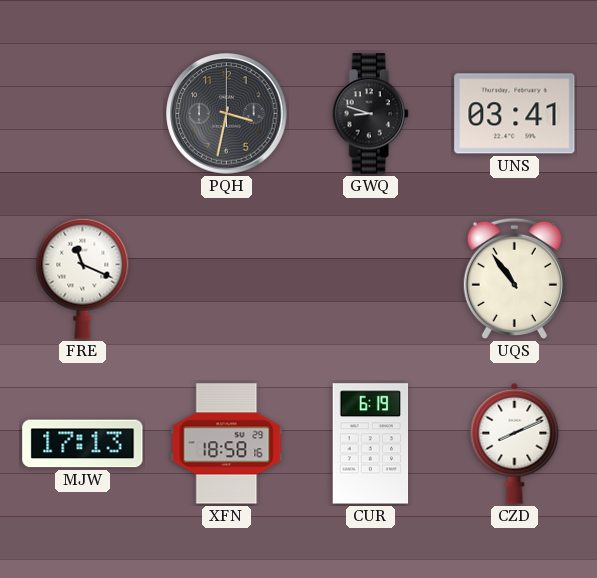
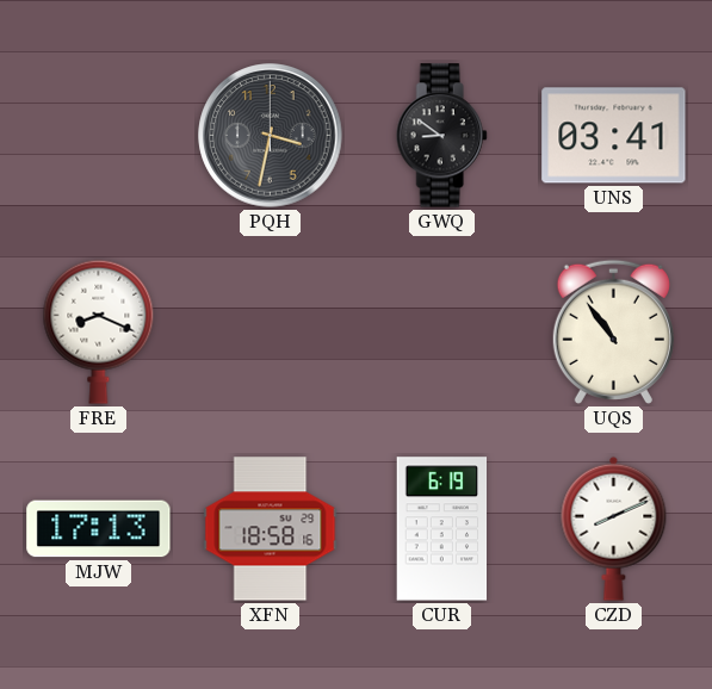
GWQ: 8:48 -> 8:51
FRE: 11:19 -> 8:19
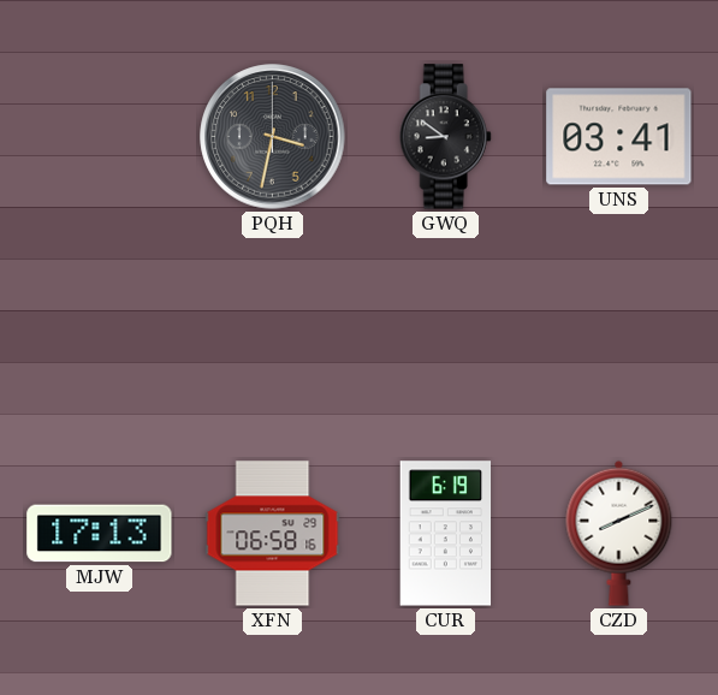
FRE: 8:19 -> none
UQS: 10:54 -> none
XFN: 18:58 -> 06:58
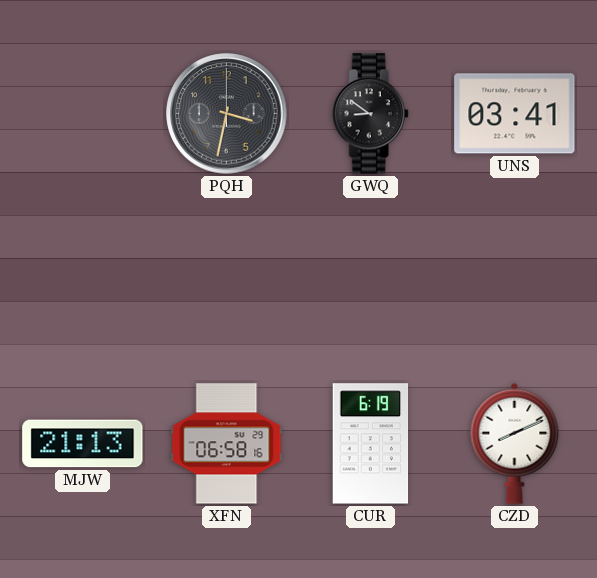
MJW: 17:13 -> 21:13
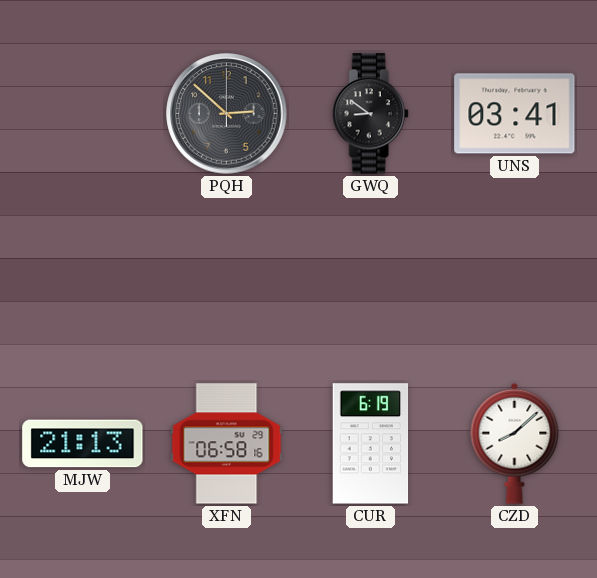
PQH: 3:32 -> 2:52
CZD: 8:11 -> 8:08
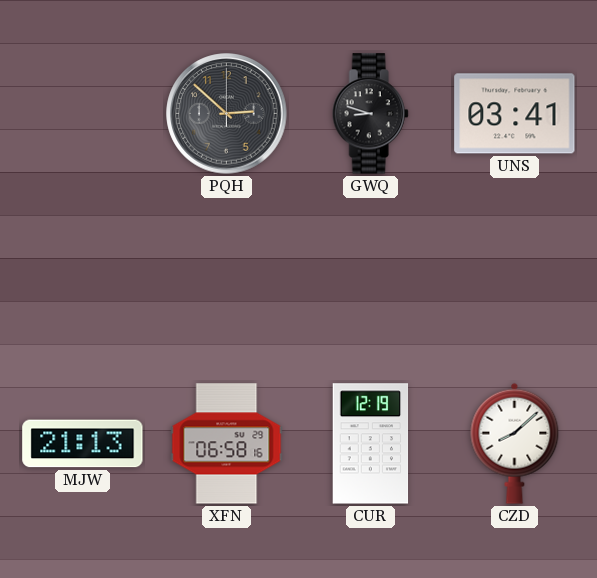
GWQ: 8:51 -> 8:48
CUR: 6:19 -> 12:19
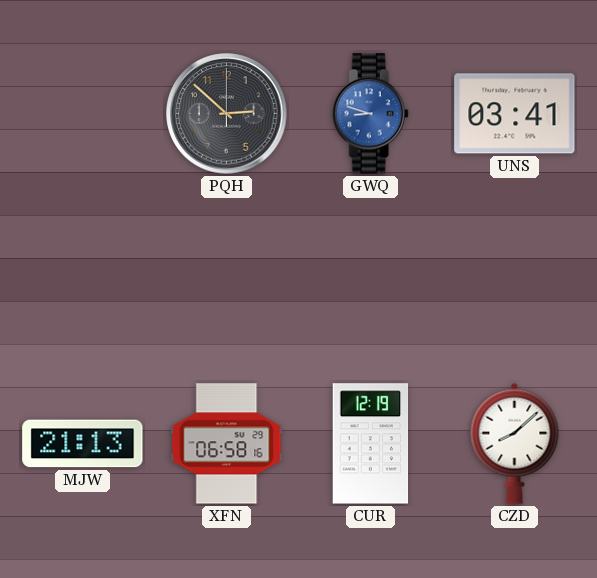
GWQ dial: black -> blue
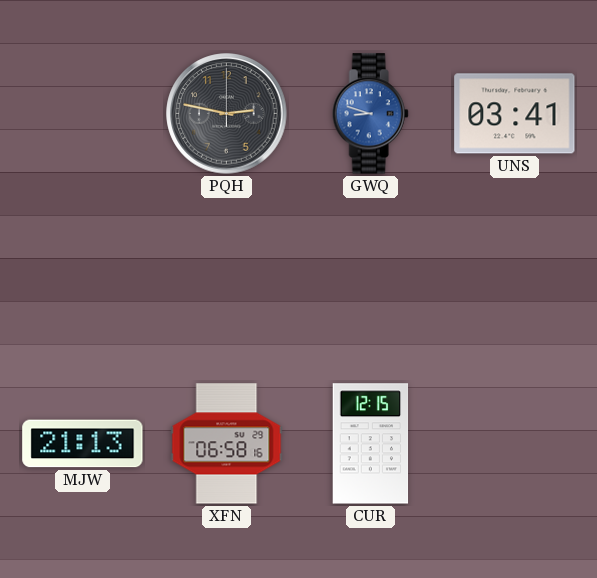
PQH: 2:52 -> 2:47
CUR: 12:19 -> 12:15
CZD: 8:08 -> none
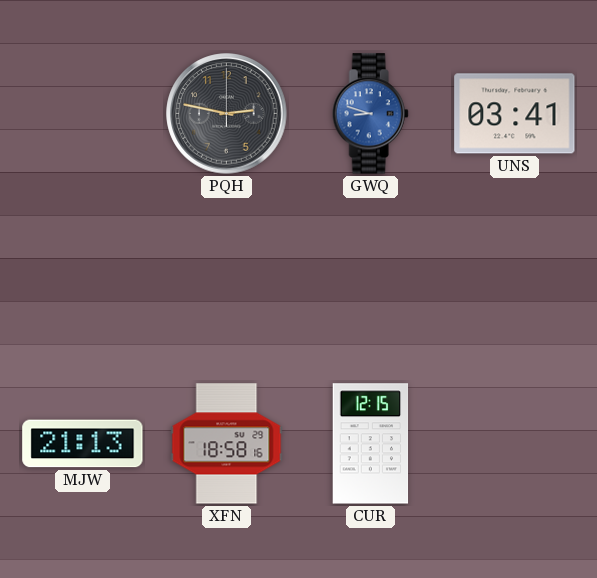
XFN: 06:58 -> 18:58
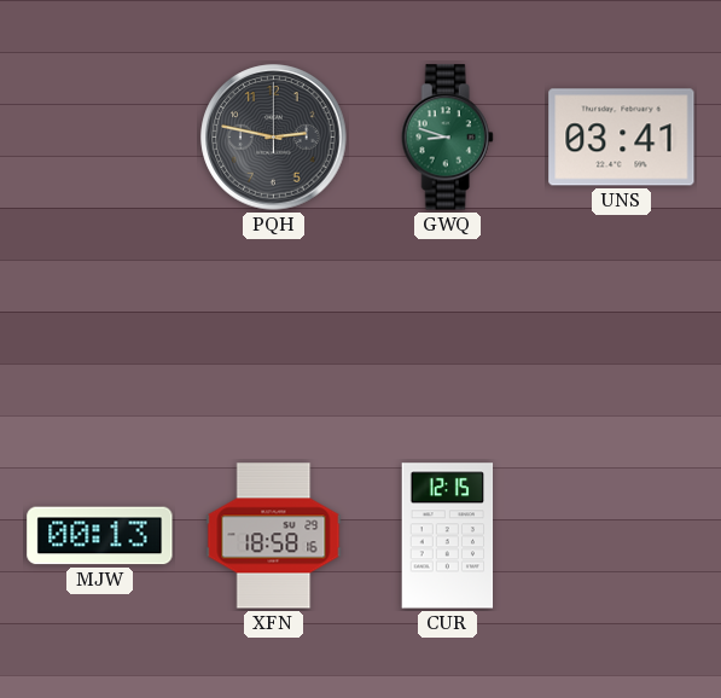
GWQ dial: blue -> green
MJW: 21:13 -> 00:13
